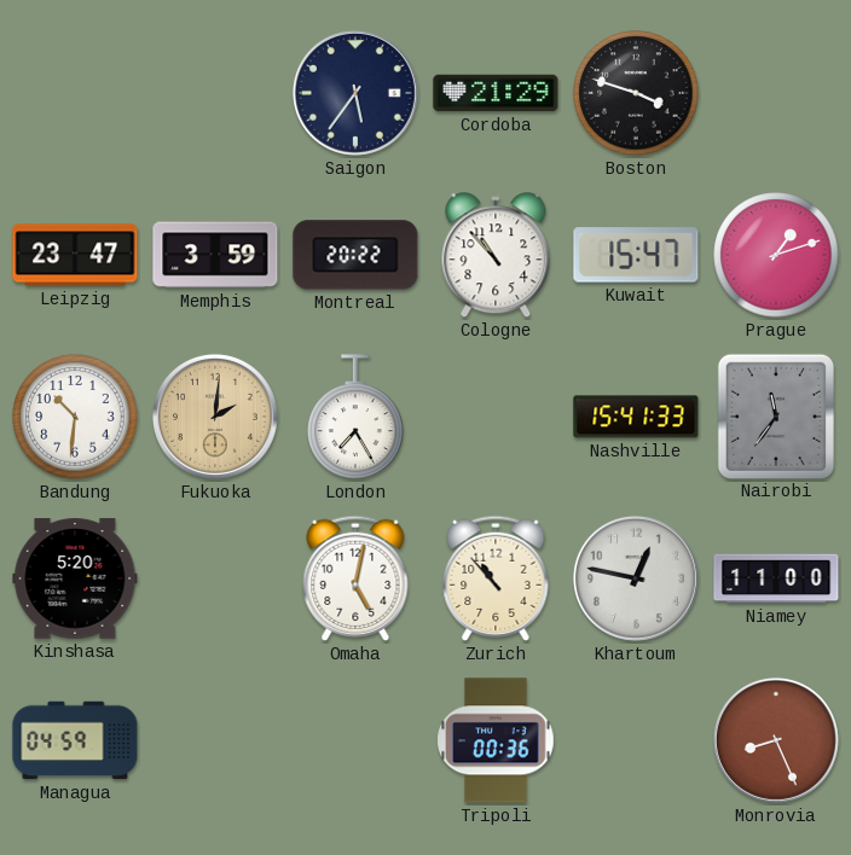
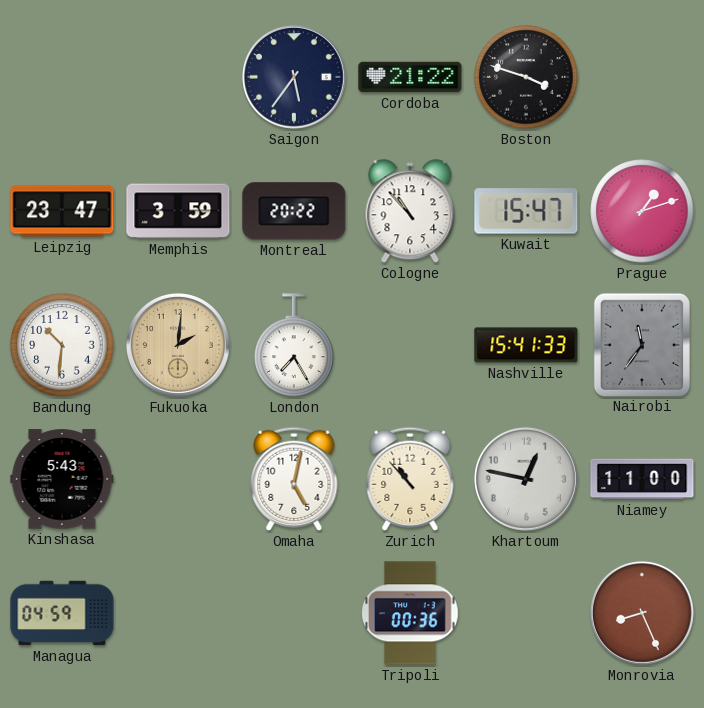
Cordoba: 21:29 -> 21:22
Kinshasa: 5:20 -> 5:43
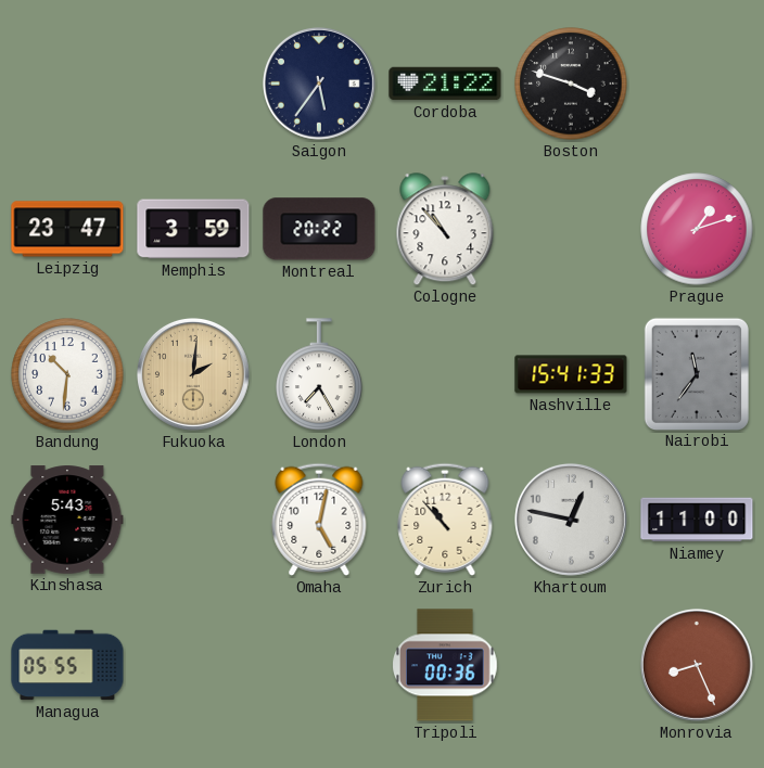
Kuwait: 15:47 -> none
Managua: 04:59 -> 05:55
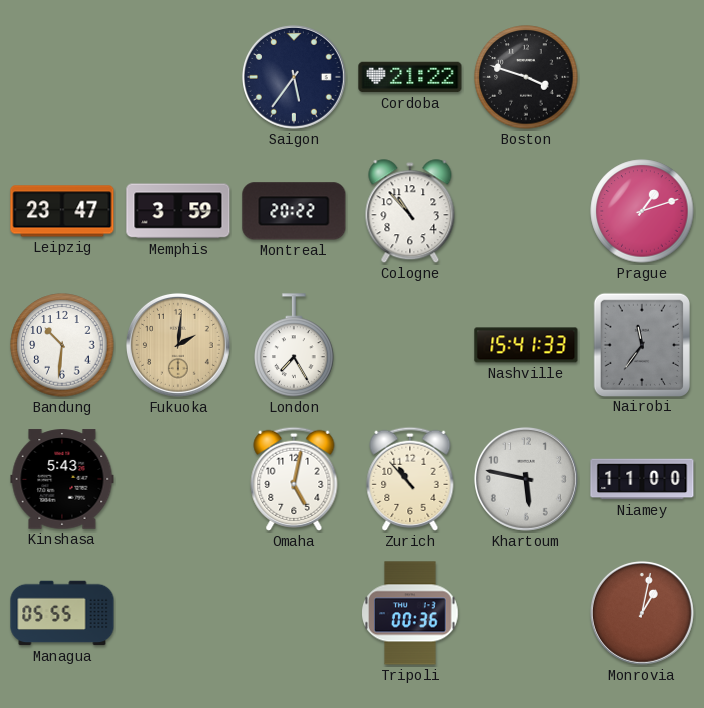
Khartoum: 12:47 -> 5:47
Monrovia: 8:26 -> 1:02
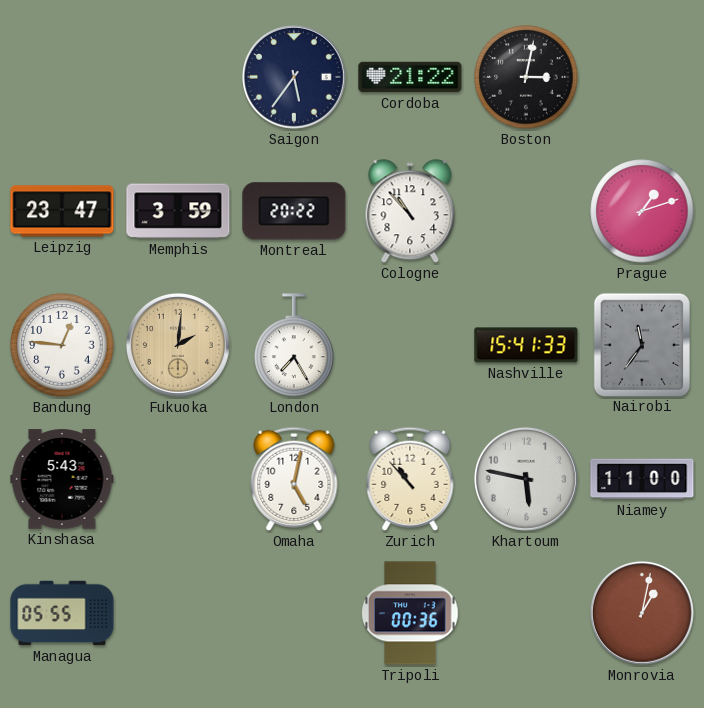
Boston: 3:48 -> 3:02
Bandung: 10:31 -> 12:46
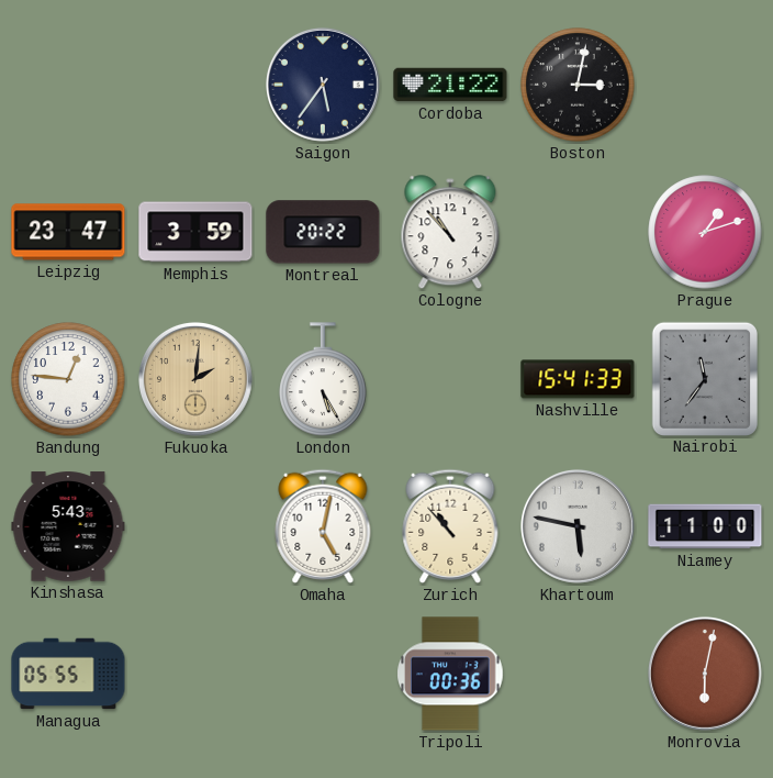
London: 7:25 -> 5:25
Monrovia: 1:02 -> 6:02
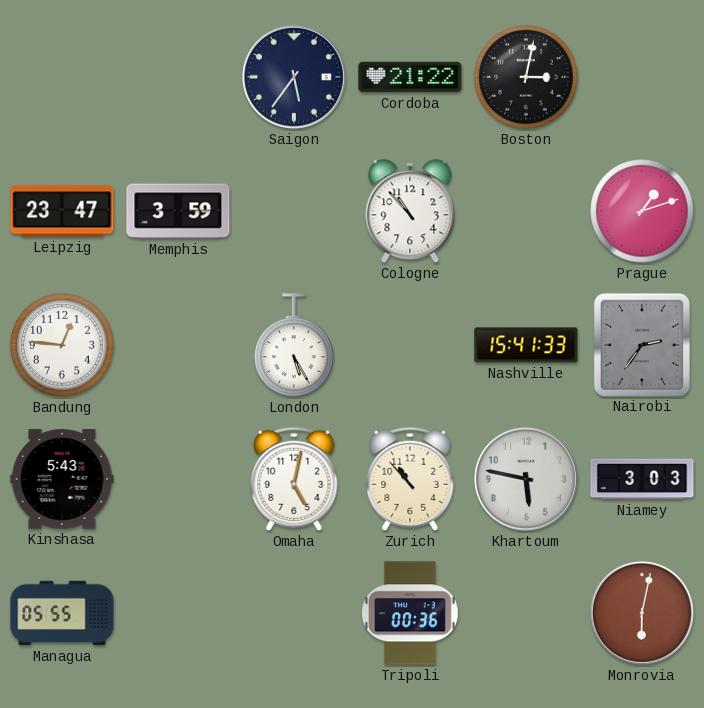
Montreal: 20:22 -> none
Fukuoka: 2:01 -> none
Nairobi: 11:36 -> 2:36
Niamey: 11:00 -> 3:03
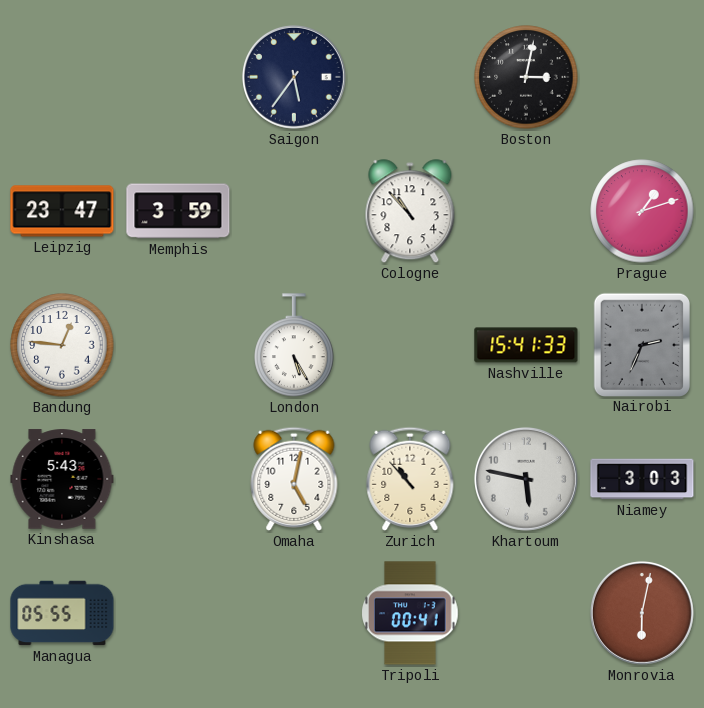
Cordoba: 21:22 -> none
Nairobi: 2:36 -> 2:34
Tripoli: 00:36 -> 00:41
